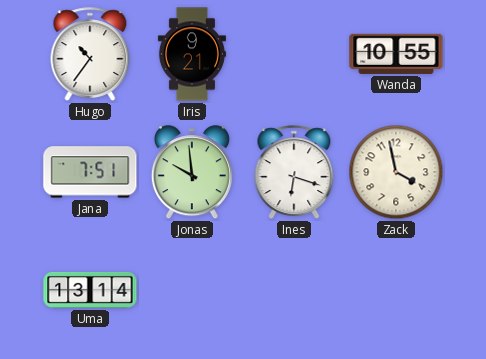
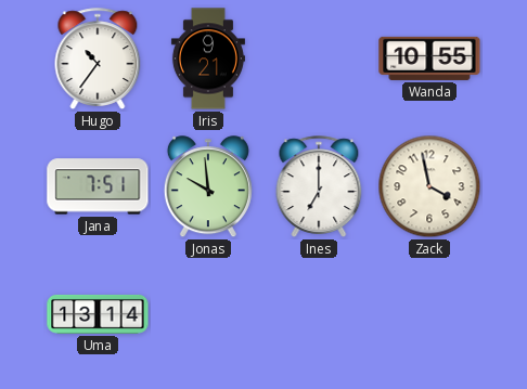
Ines: 6:18 -> 7:00
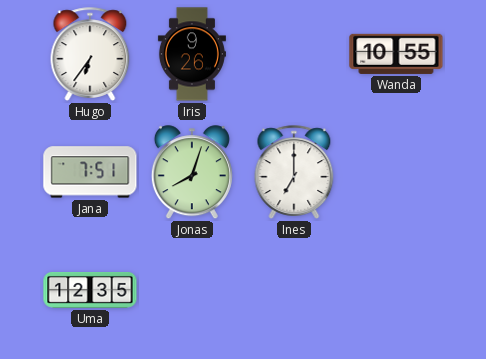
Hugo: 10:36 -> 6:36
Iris: 9:21 -> 9:26
Jonas: 9:59 -> 8:03
Zack: 3:58 -> none
Uma: 13:14 -> 12:35
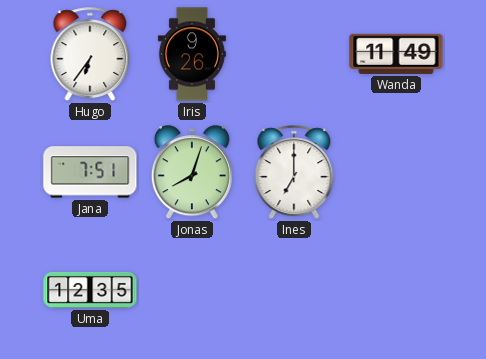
Wanda: 10:55 -> 11:49
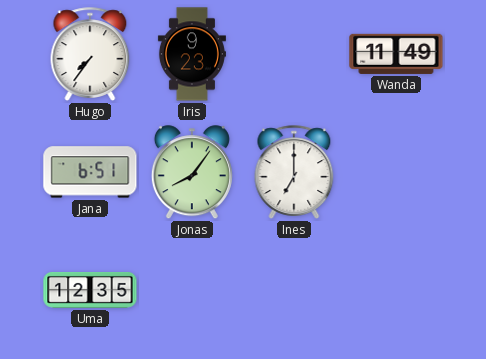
Hugo: 6:36 -> 7:36
Iris: 9:26 -> 9:23
Jana: 7:51 -> 6:51
Jonas: 8:03 -> 8:06
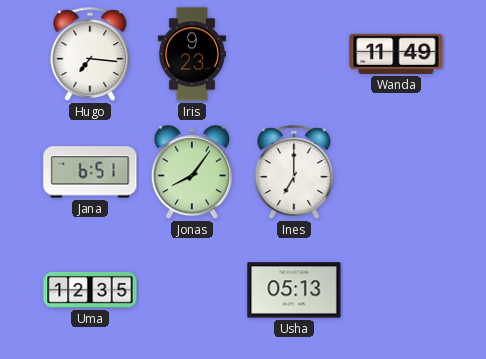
Hugo: 7:36 -> 7:16
Usha: none -> 05:13
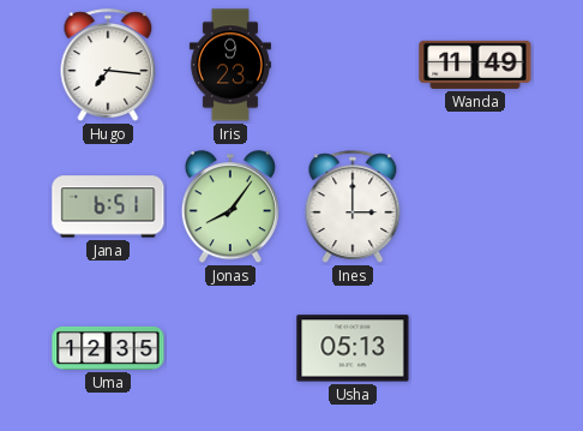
Ines: 7:00 -> 3:00
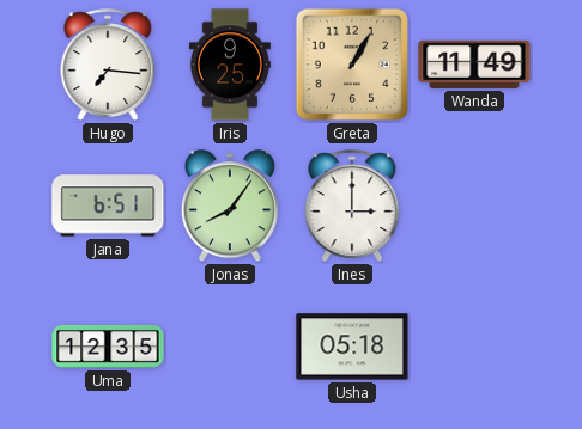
Iris: 9:23 -> 9:25
Greta: none -> 1:05
Usha: 05:13 -> 05:18
